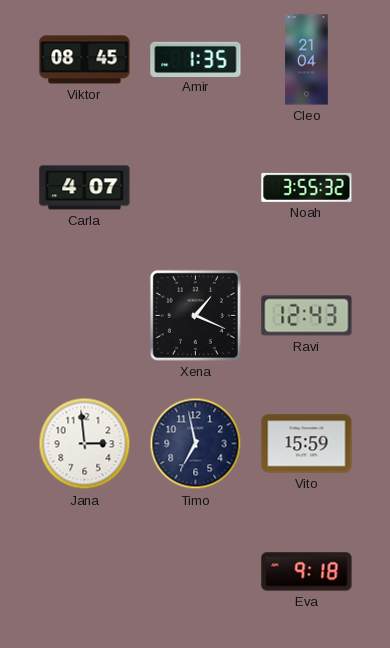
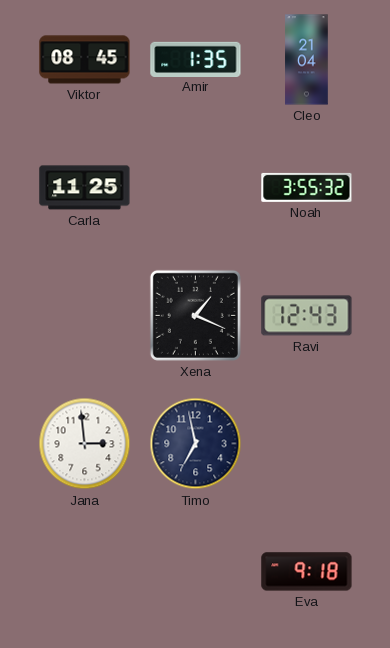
Carla: 4:07 -> 11:25
Vito: 15:59 -> none
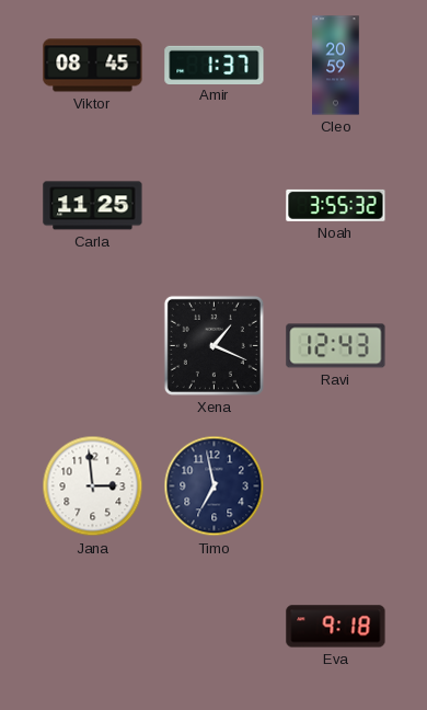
Amir: 1:35 -> 1:37
Cleo: 21:04 -> 20:59
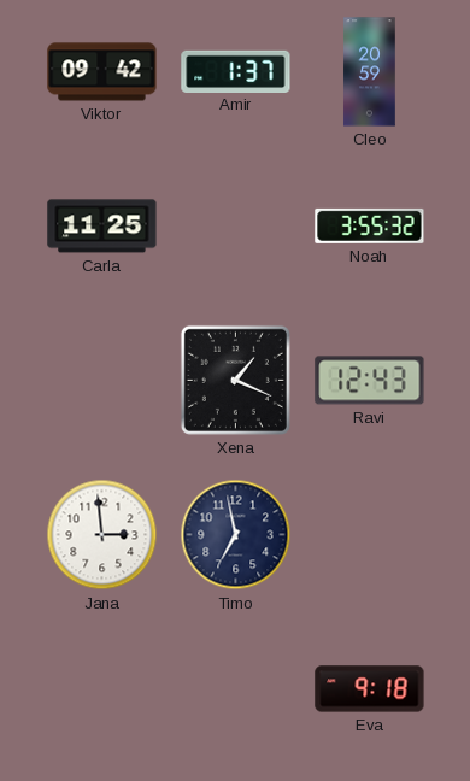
Viktor: 08:45 -> 09:42
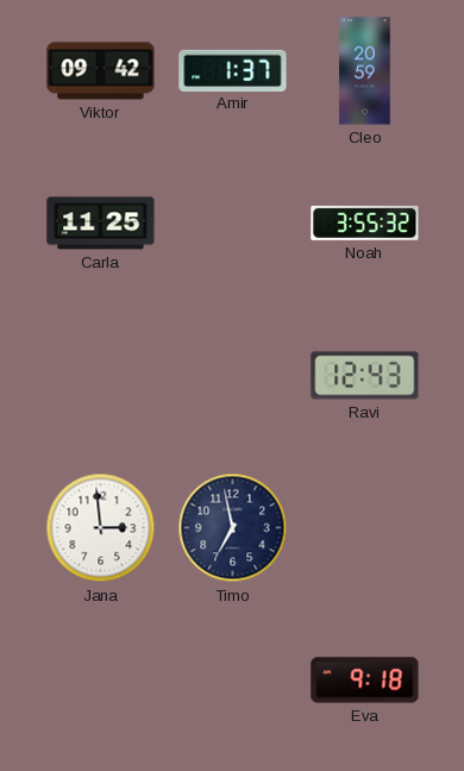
Xena: 1:19 -> none
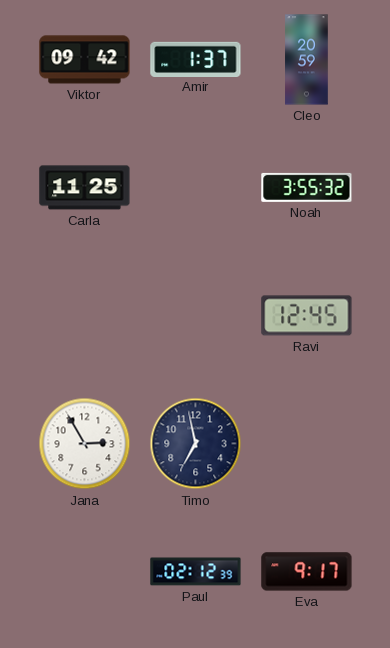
Ravi: 12:43 -> 12:45
Jana: 2:59 -> 2:55
Paul: none -> 02:12
Eva: 9:18 -> 9:17
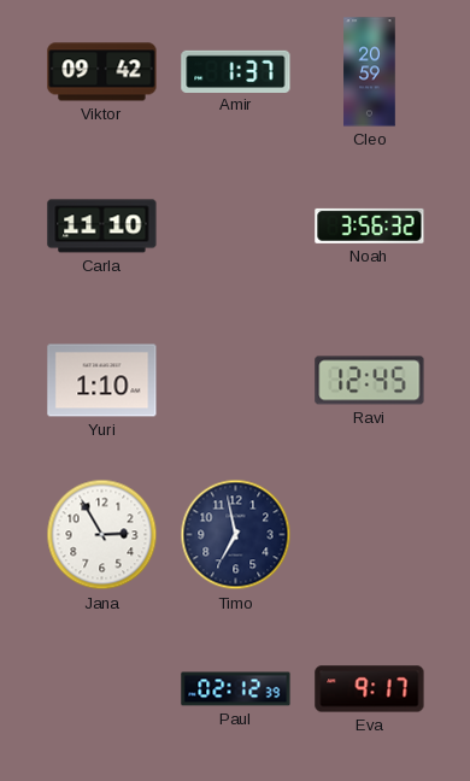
Carla: 11:25 -> 11:10
Noah: 3:55 -> 3:56
Yuri: none -> 1:10
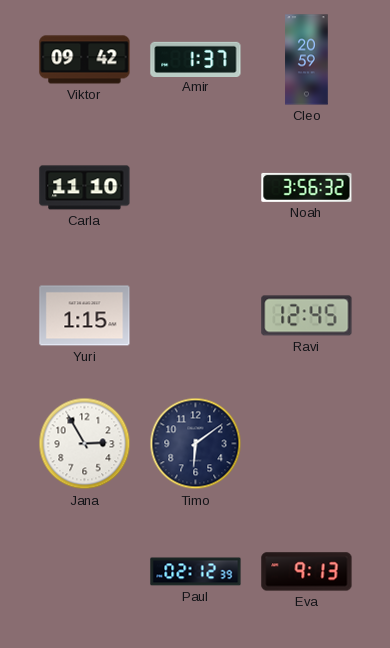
Yuri: 1:10 -> 1:15
Timo: 6:58 -> 6:09
Eva: 9:17 -> 9:13
